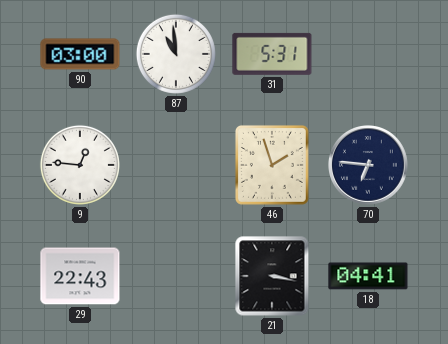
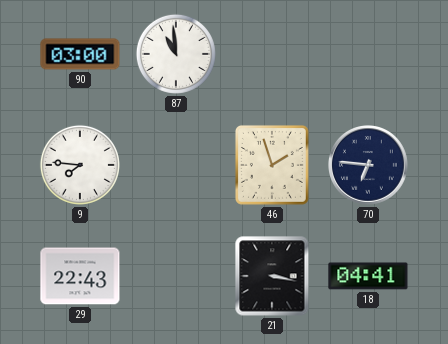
31: 5:31 -> none
9: 12:46 -> 7:46
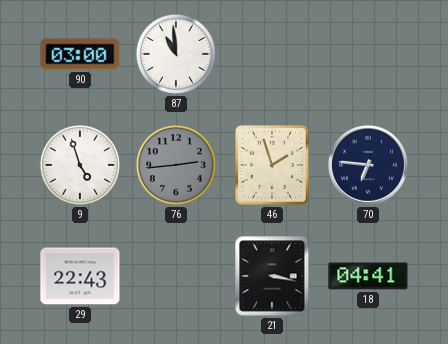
9: 7:46 -> 4:57
76: none -> 2:44
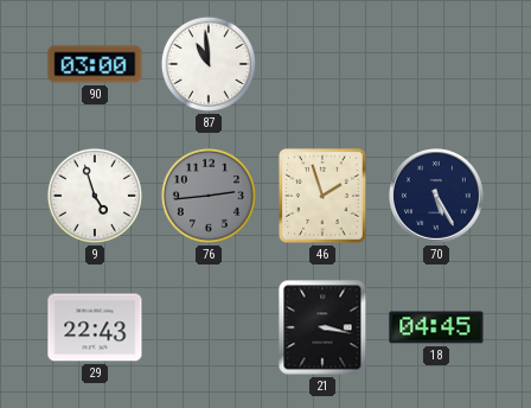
70: 6:46 -> 5:25
18: 04:41 -> 04:45
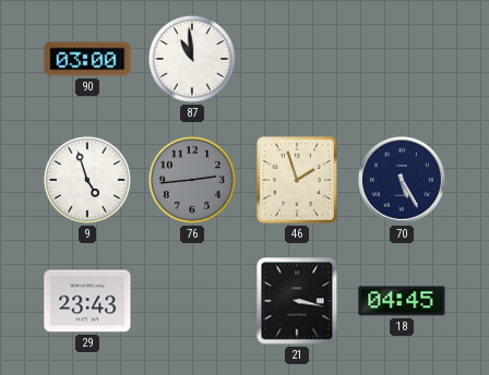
29: 22:43 -> 23:43
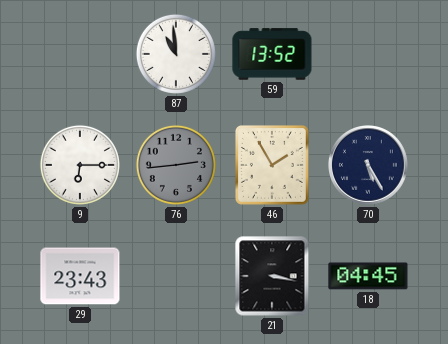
90: 03:00 -> none
59: none -> 13:52
9: 4:57 -> 6:15
46: 1:57 -> 1:55
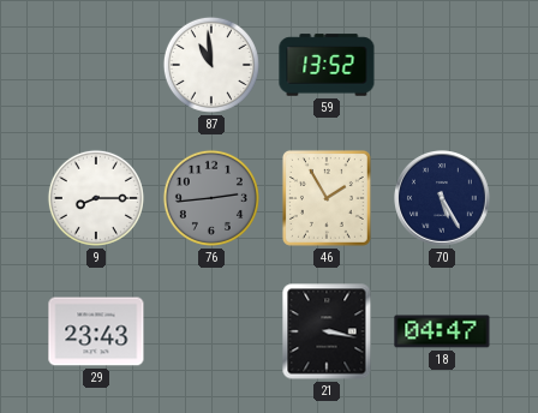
9: 6:15 -> 8:15
18: 04:45 -> 04:47
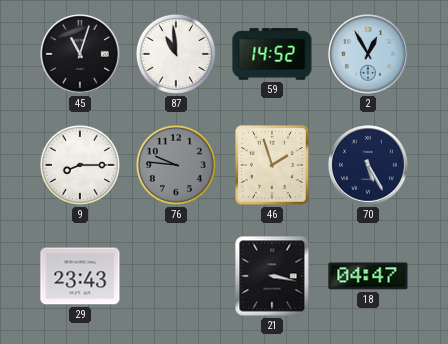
45: none -> 11:03
59: 13:52 -> 14:52
2: none -> 12:55
76: 2:44 -> 9:46
46: 1:55 -> 1:57
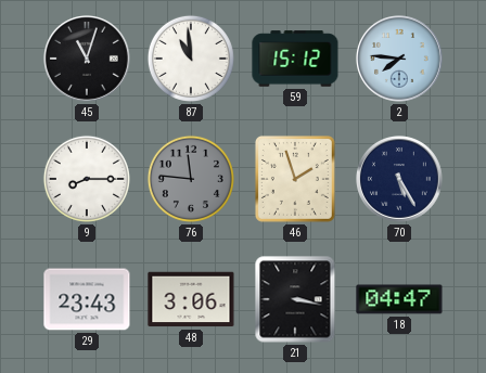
59: 14:52 -> 15:12
2: 12:55 -> 7:46
76: 9:46 -> 11:46
48: none -> 3:06
